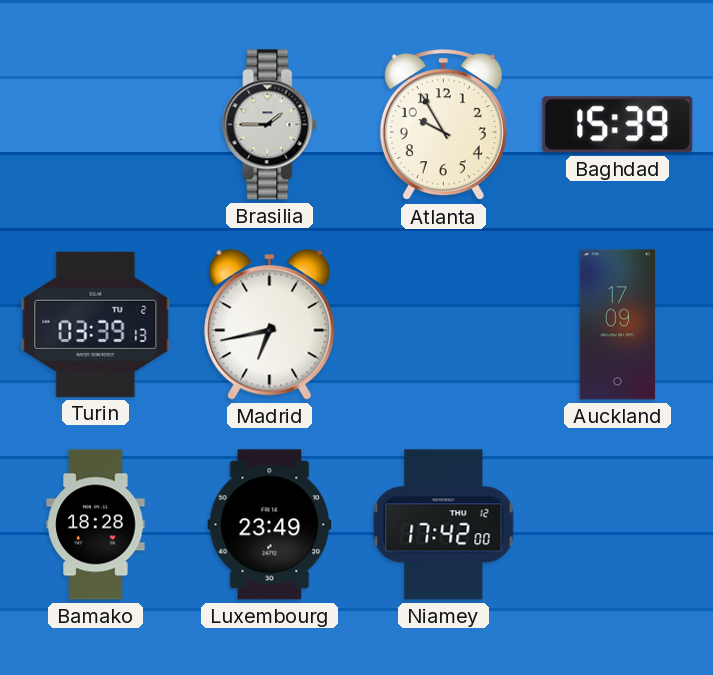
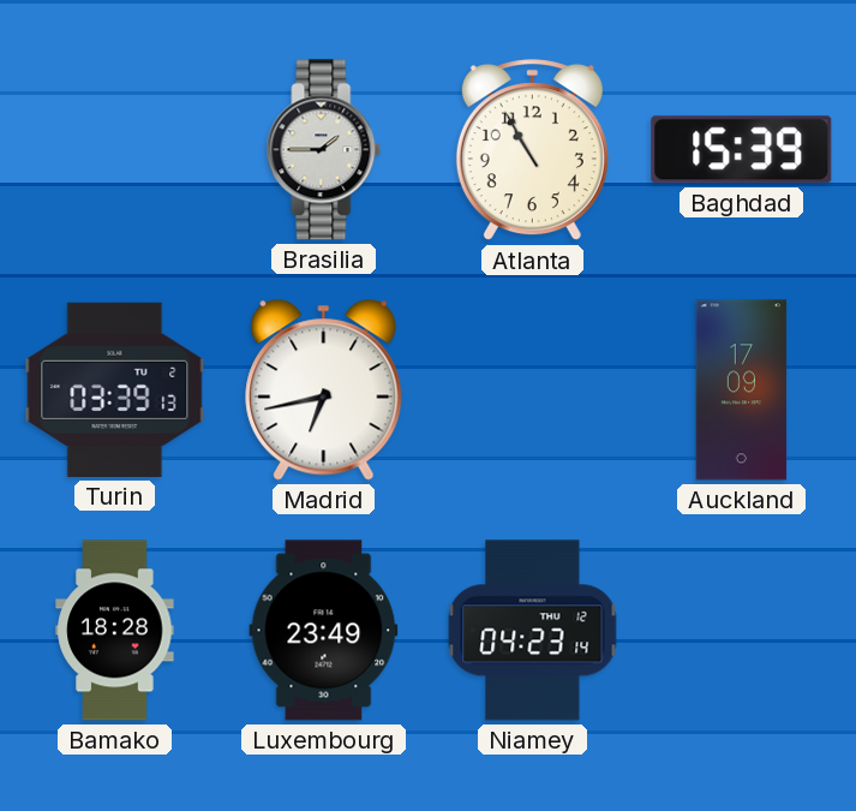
Atlanta: 9:55 -> 10:55
Niamey: 17:42 -> 04:23
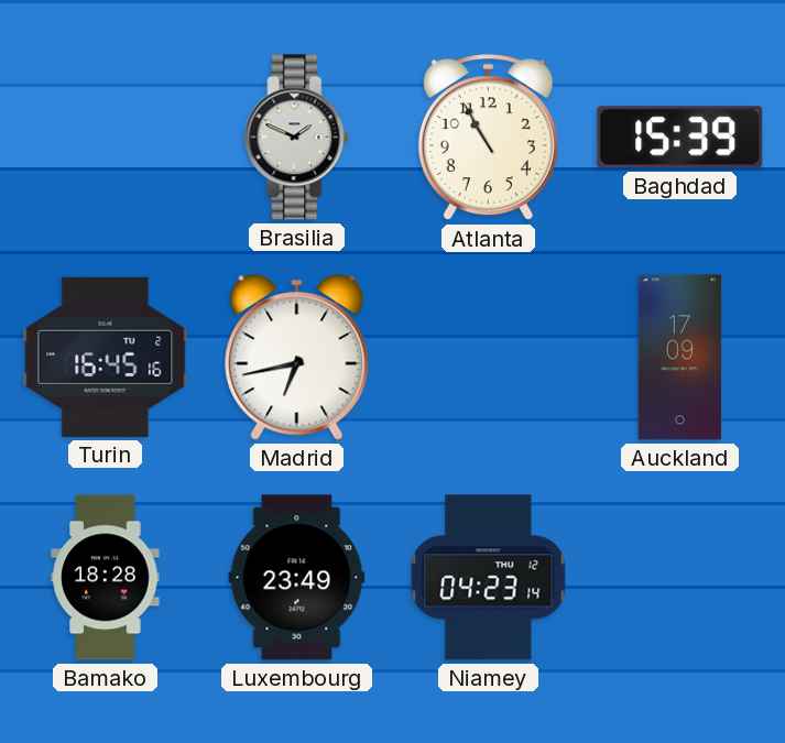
Brasilia: 1:45 -> 1:49
Turin: 03:39 -> 16:45
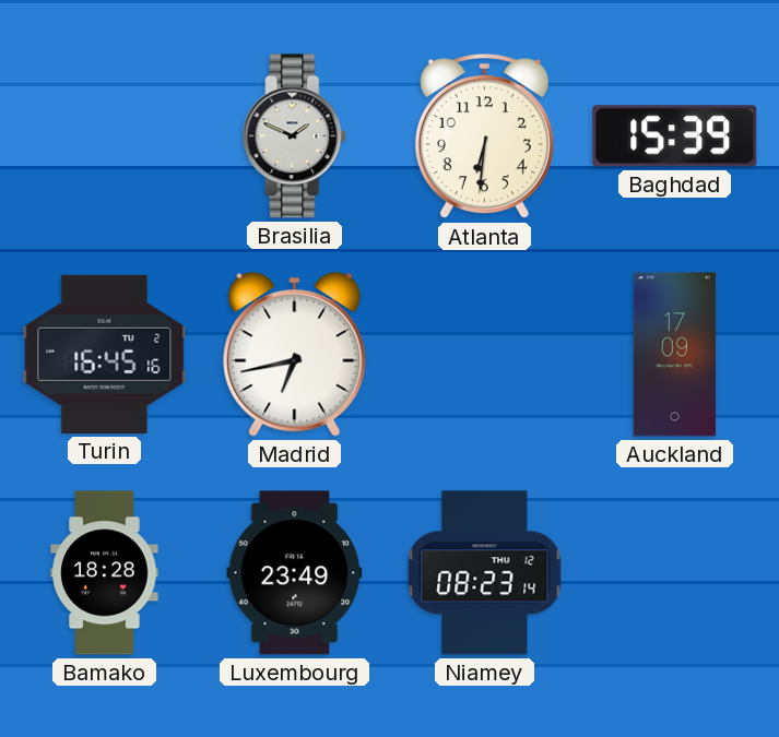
Atlanta: 10:55 -> 6:31
Niamey: 04:23 -> 08:23
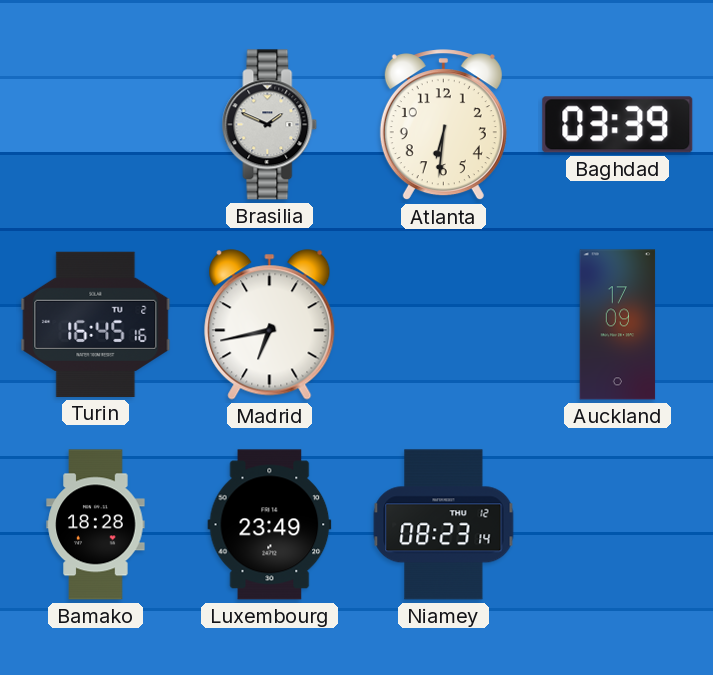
Baghdad: 15:39 -> 03:39
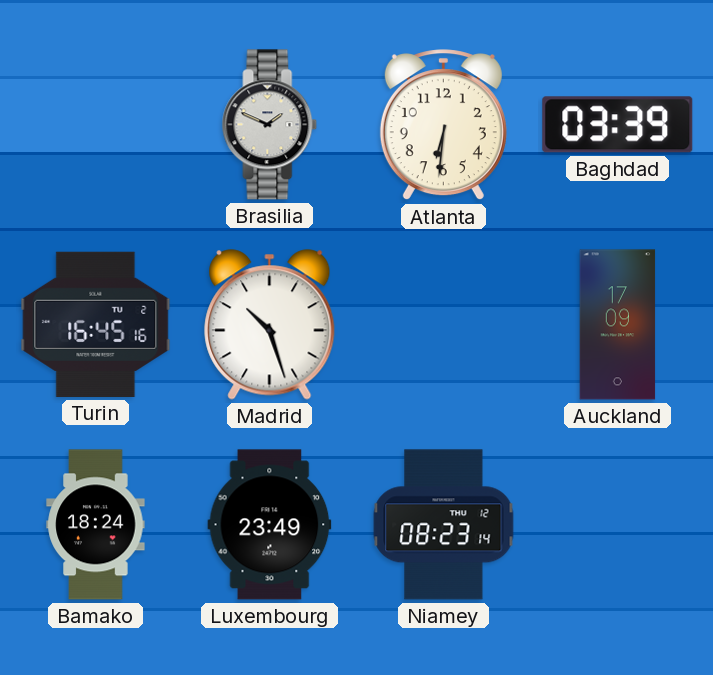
Madrid: 6:43 -> 10:27
Bamako: 18:28 -> 18:24
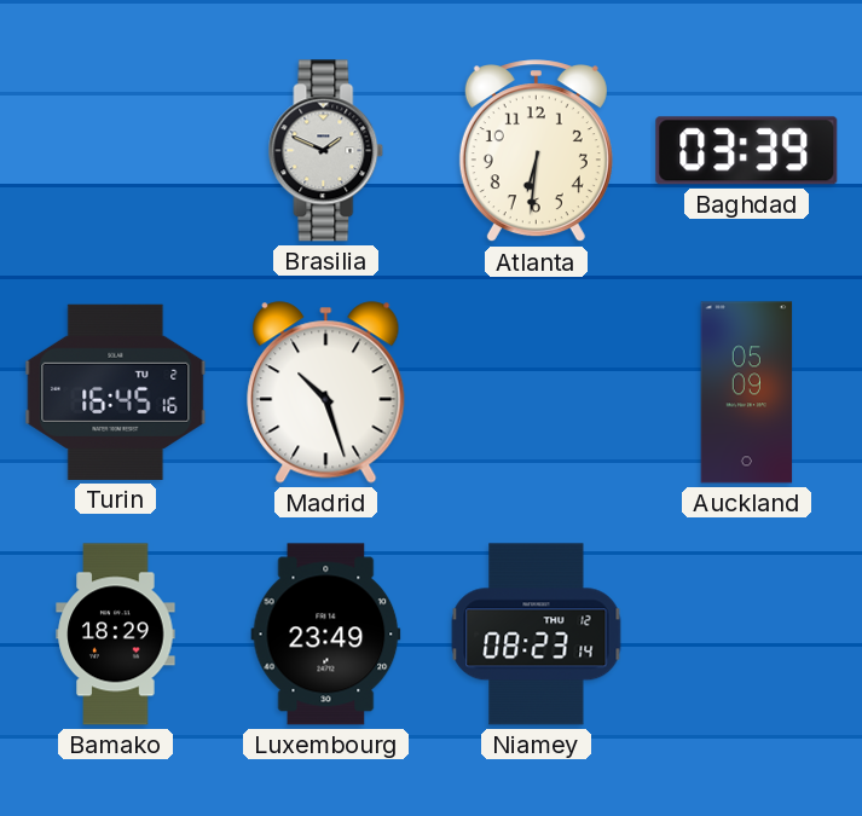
Auckland: 17:09 -> 05:09
Bamako: 18:24 -> 18:29
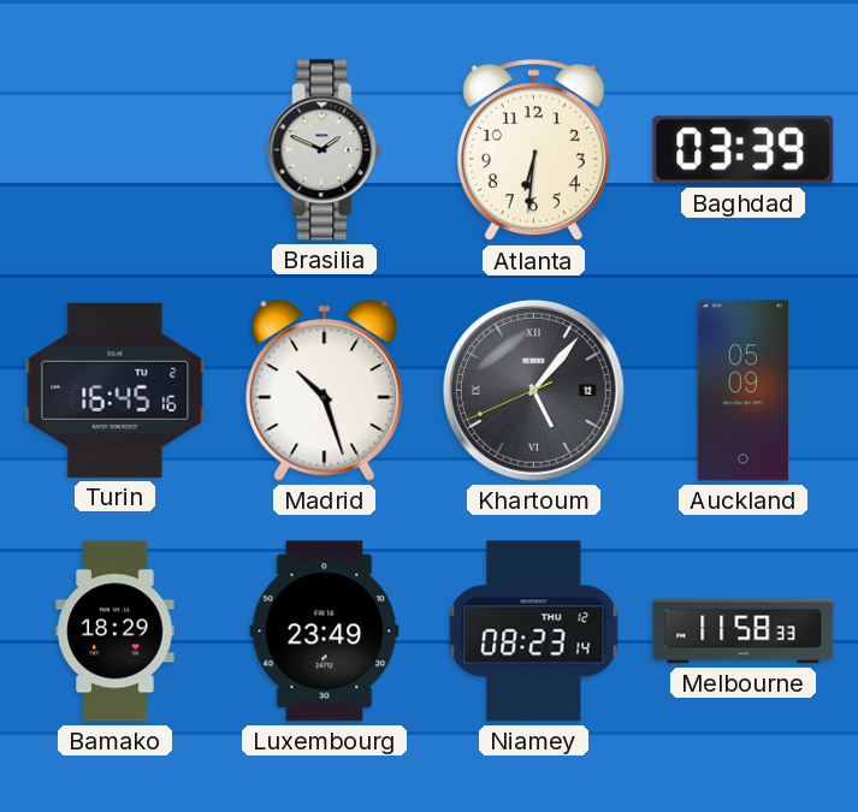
Khartoum: none -> 5:06
Melbourne: none -> 11:58
